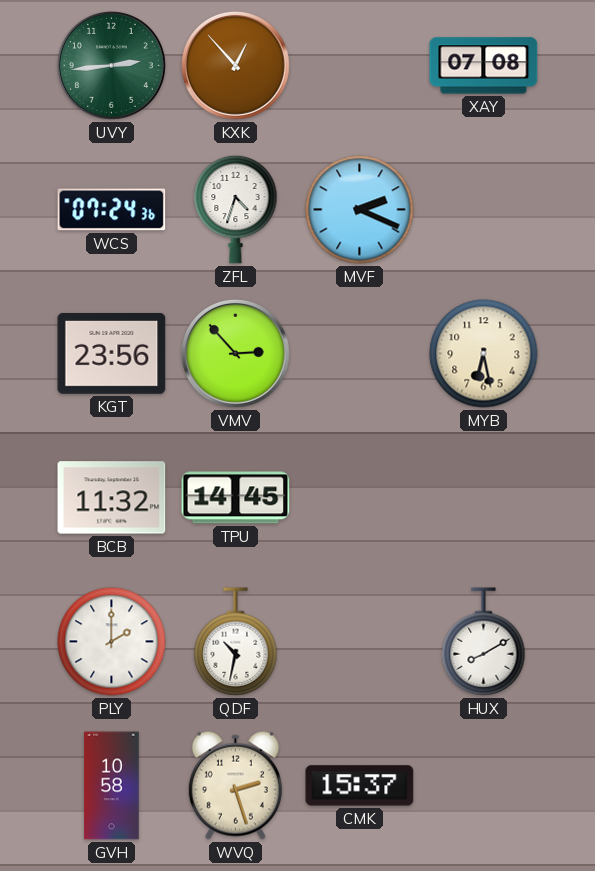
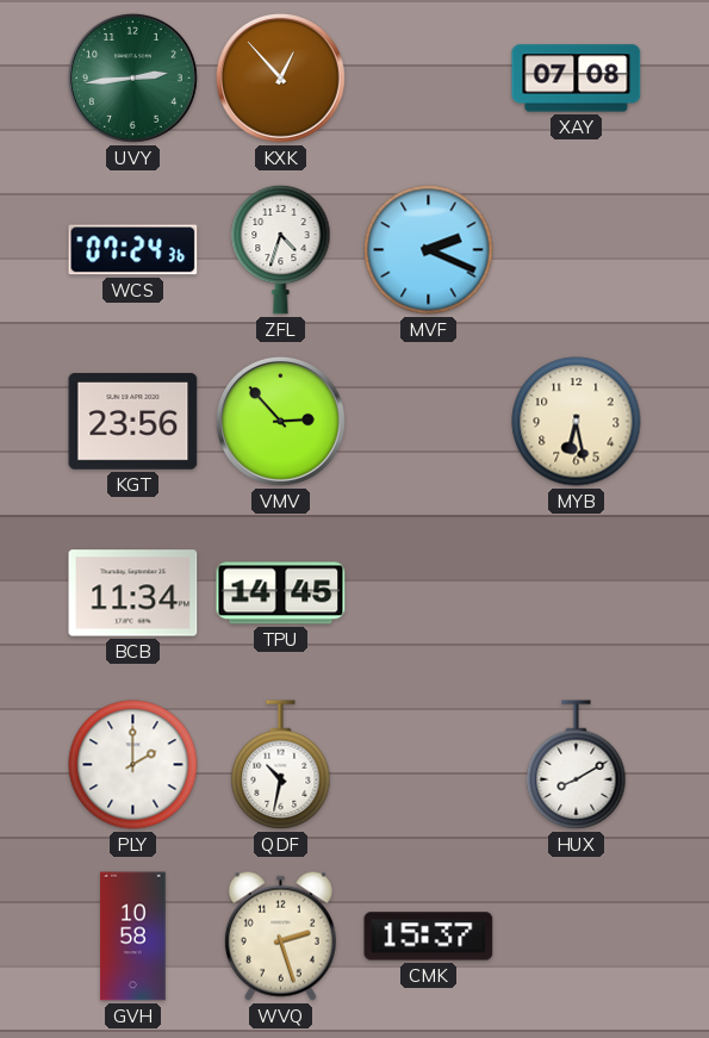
BCB: 11:32 -> 11:34
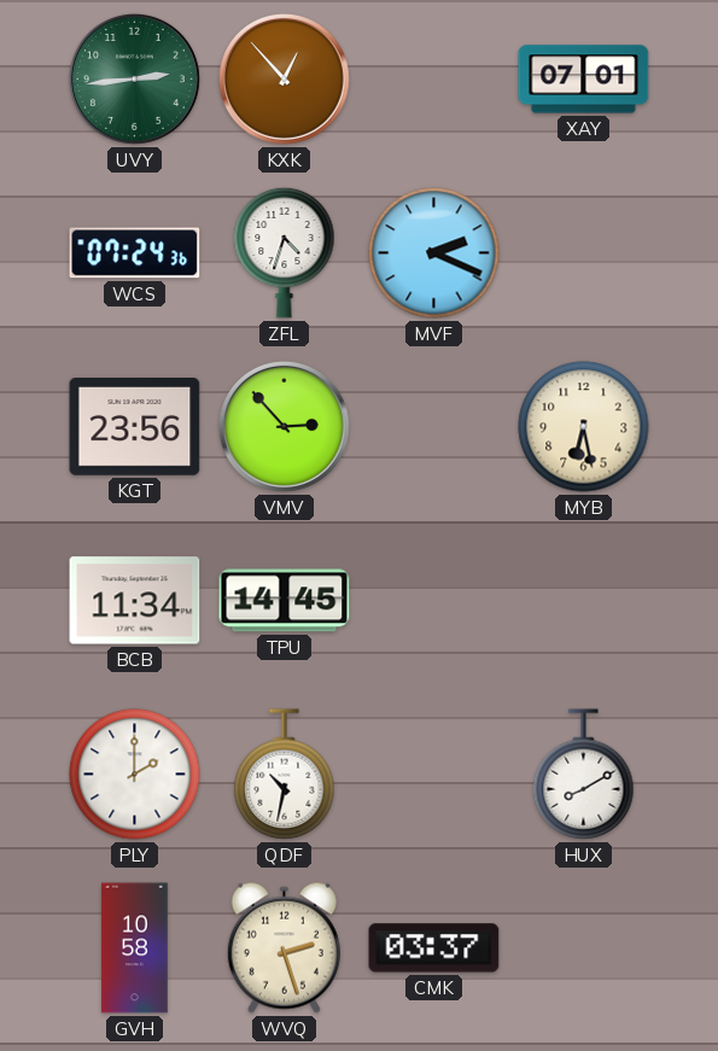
XAY: 07:08 -> 07:01
CMK: 15:37 -> 03:37
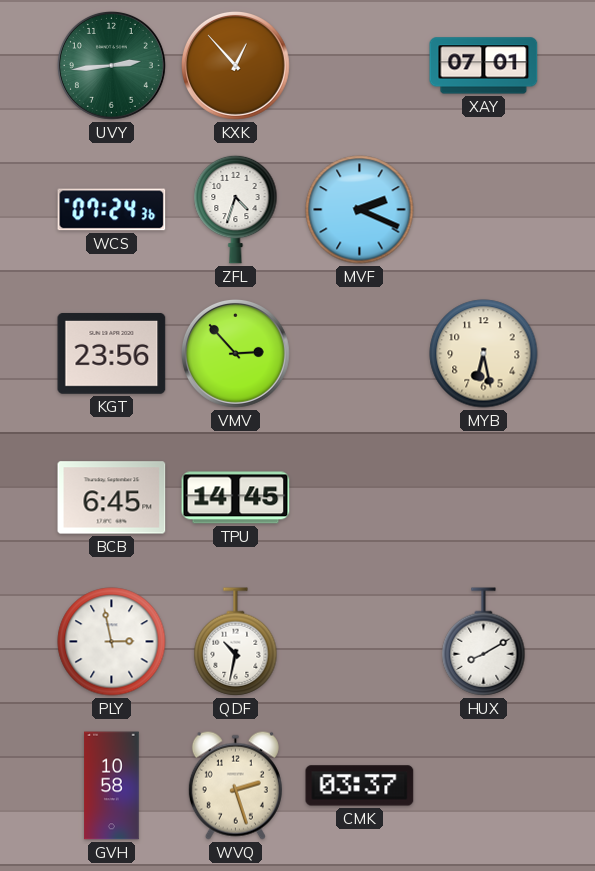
BCB: 11:34 -> 6:45
PLY: 2:00 -> 2:58
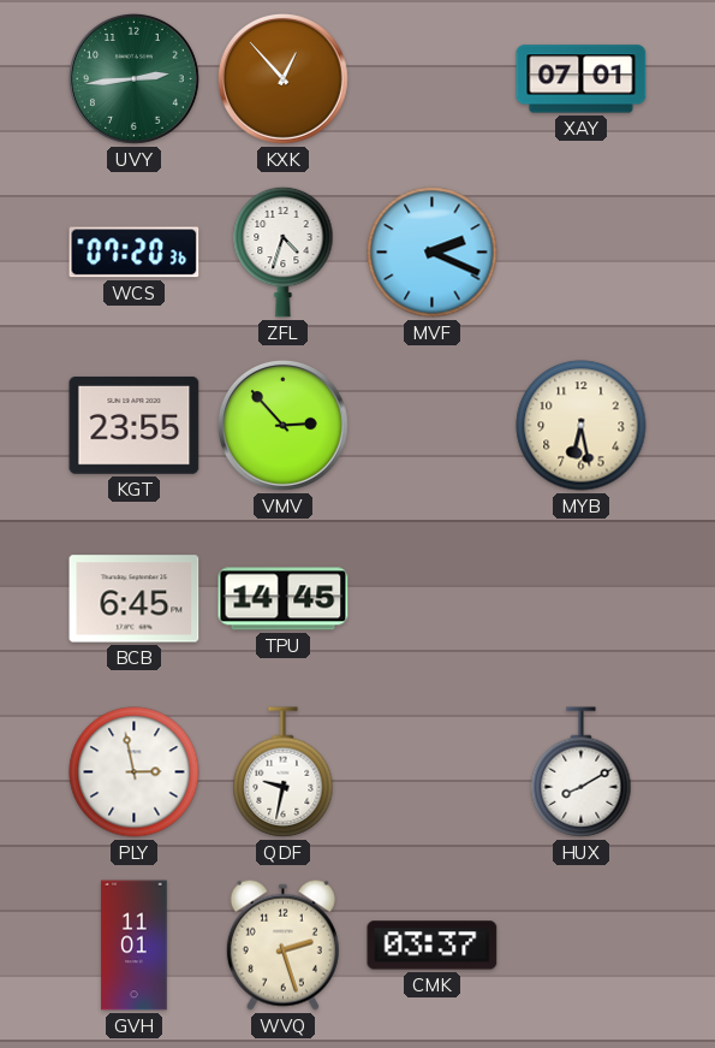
WCS: 07:24 -> 07:20
KGT: 23:56 -> 23:55
QDF: 10:32 -> 9:32
GVH: 10:58 -> 11:01
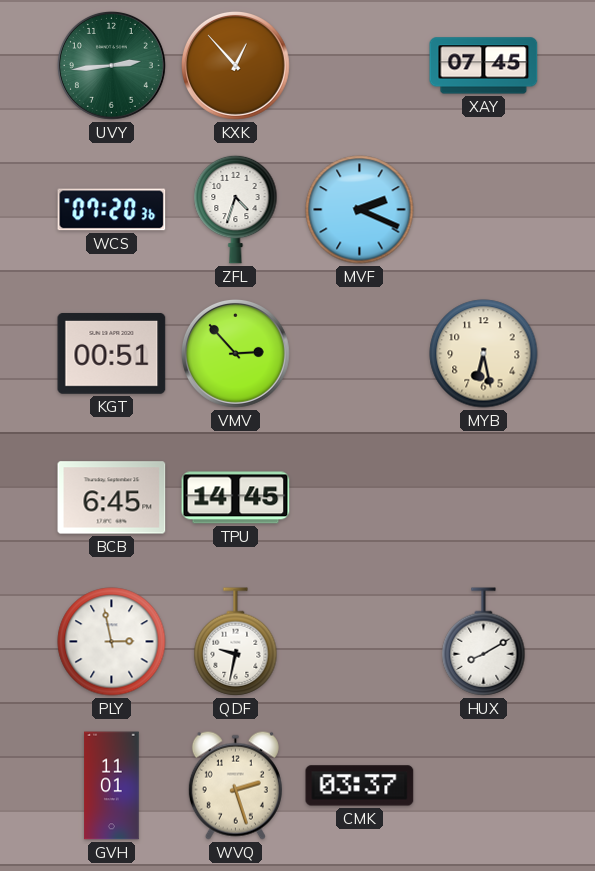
XAY: 07:01 -> 07:45
KGT: 23:55 -> 00:51
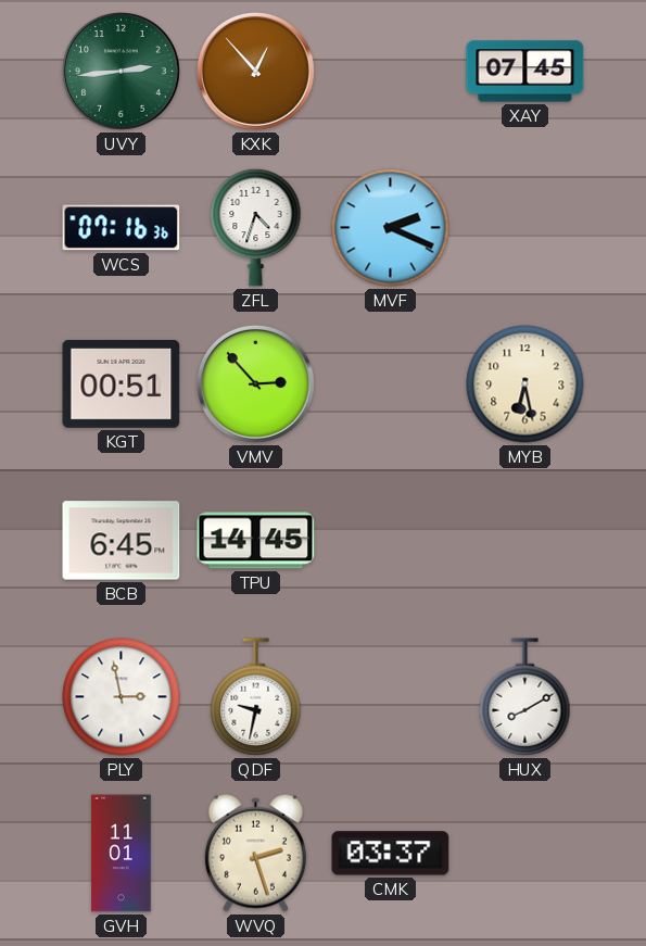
WCS: 07:20 -> 07:16
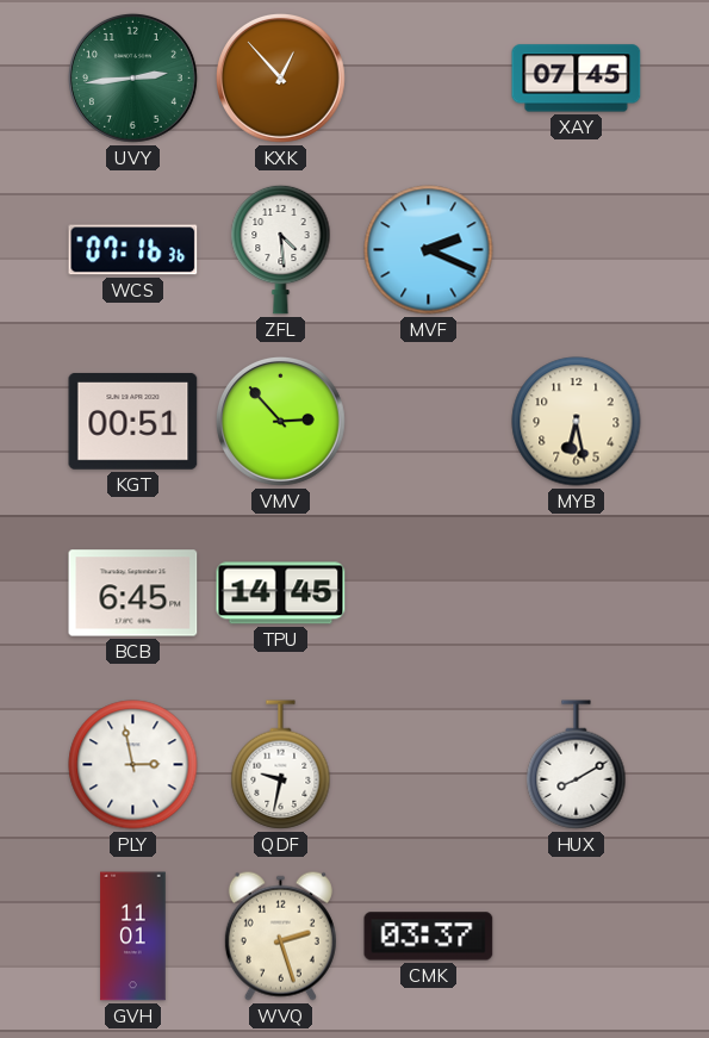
ZFL: 4:33 -> 4:29
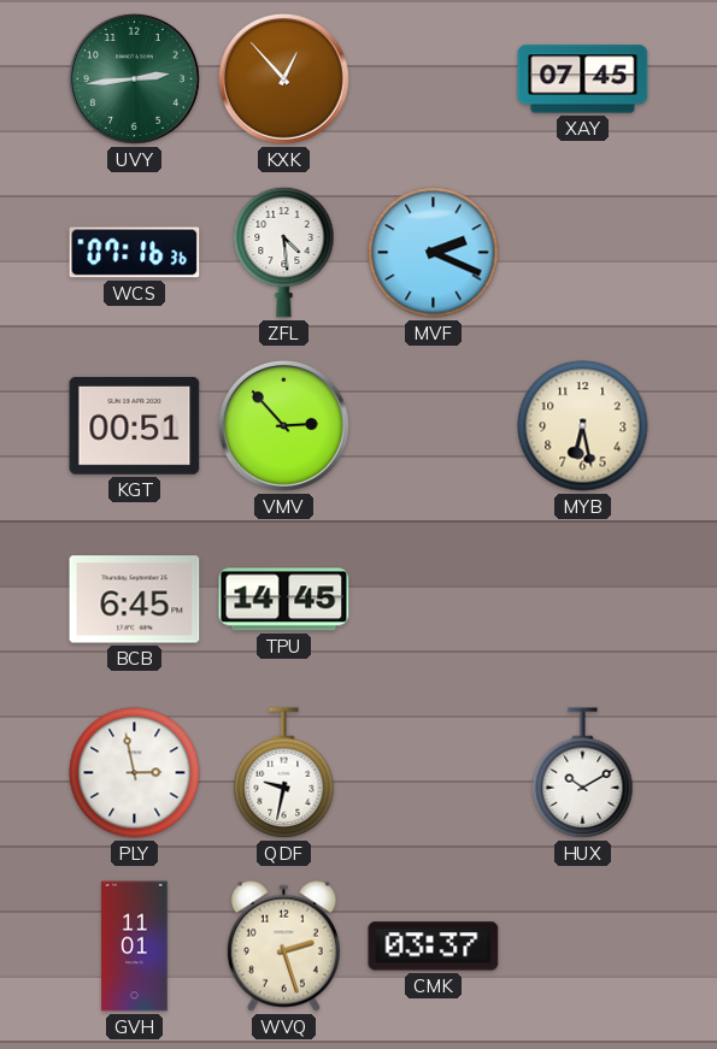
HUX: 8:10 -> 10:10
